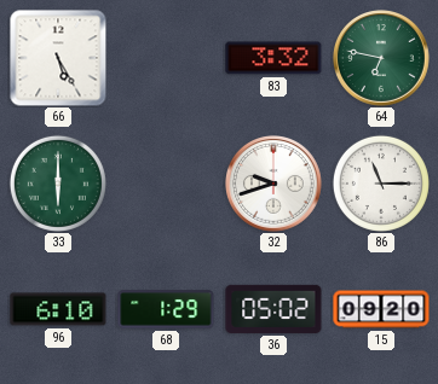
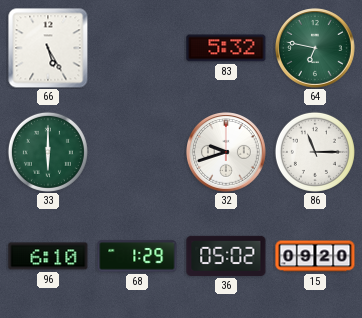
83: 3:32 -> 5:32
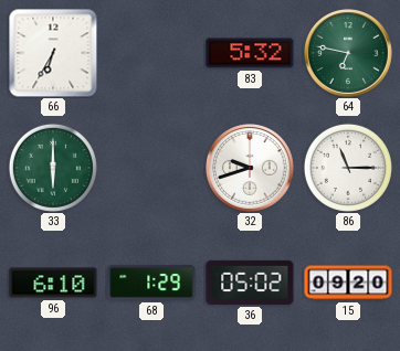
66: 5:25 -> 6:35
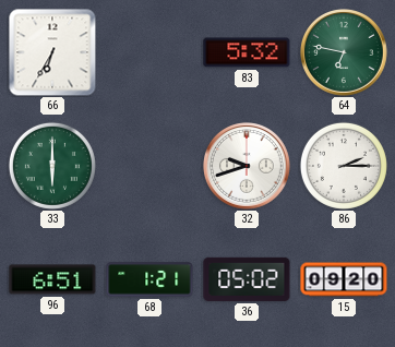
86: 11:15 -> 2:15
96: 6:10 -> 6:51
68: 1:29 -> 1:21
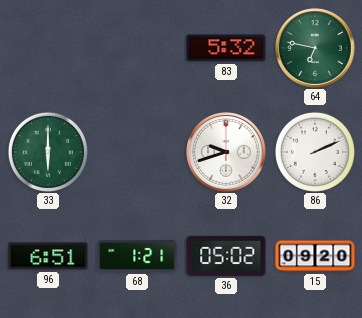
66: 6:35 -> none
86: 2:15 -> 2:11
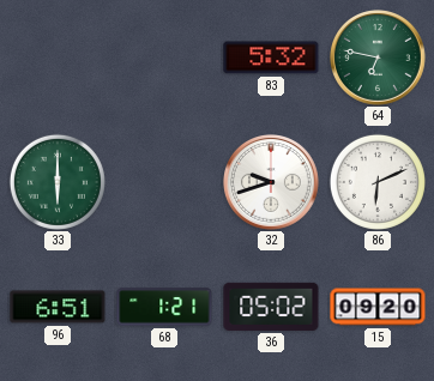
86: 2:11 -> 6:11
